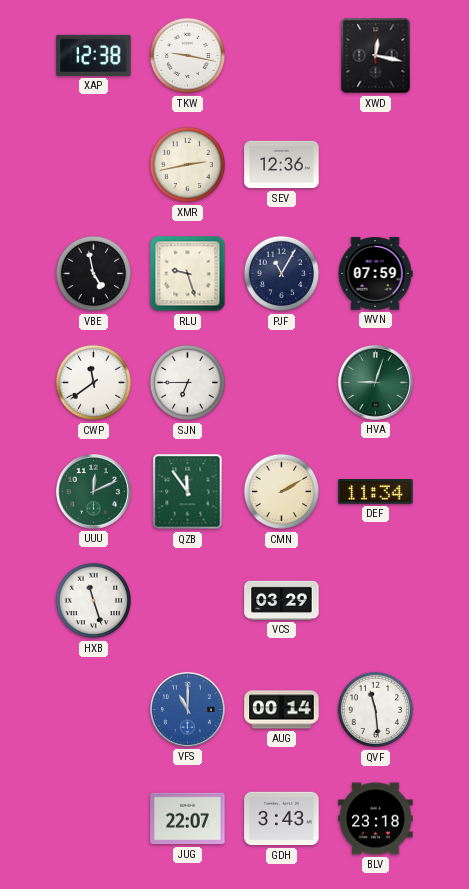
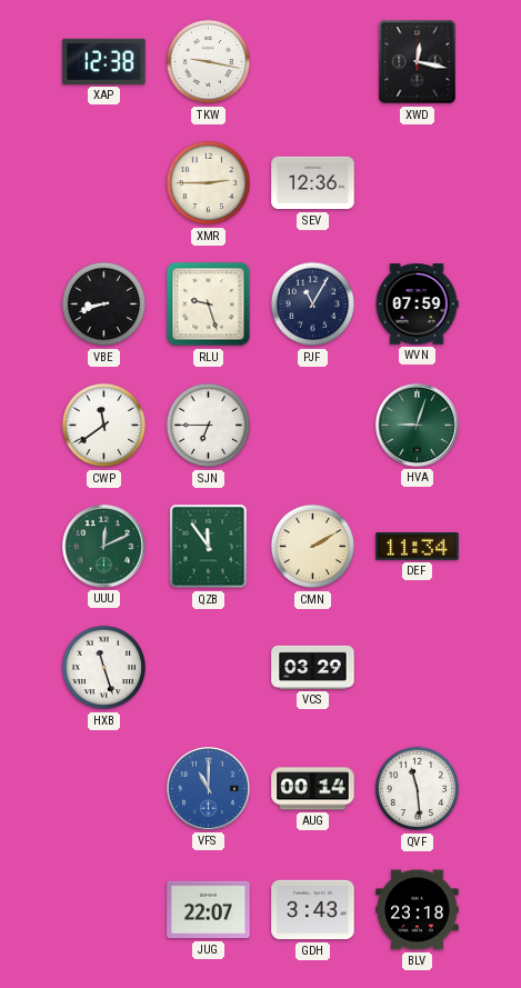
XMR: 2:43 -> 2:45
VBE: 4:58 -> 8:42
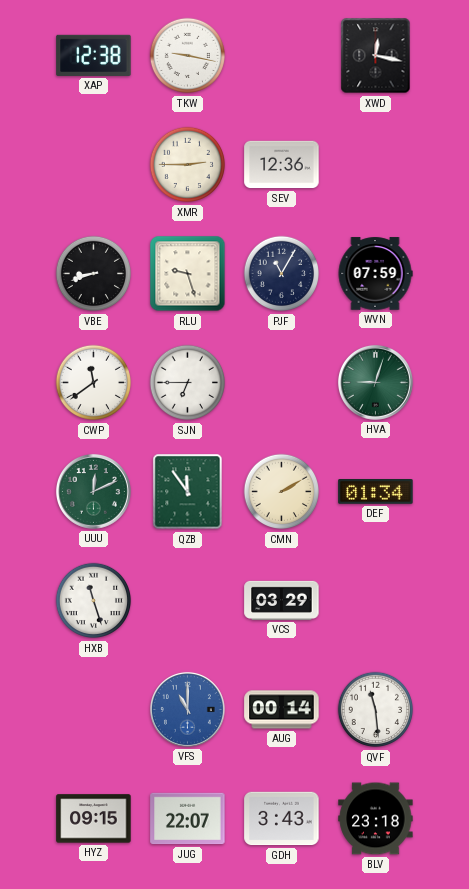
DEF: 11:34 -> 01:34
HYZ: none -> 09:15
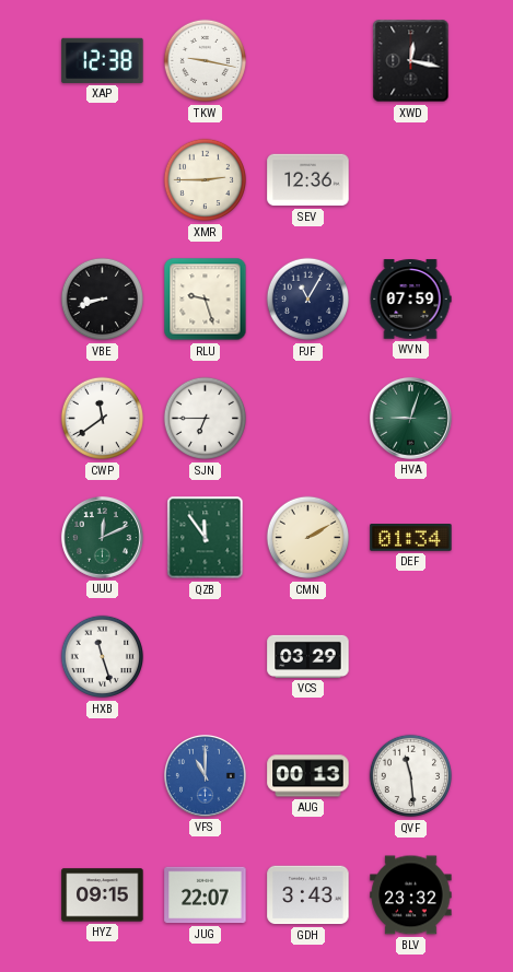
AUG: 00:14 -> 00:13
BLV: 23:18 -> 23:32
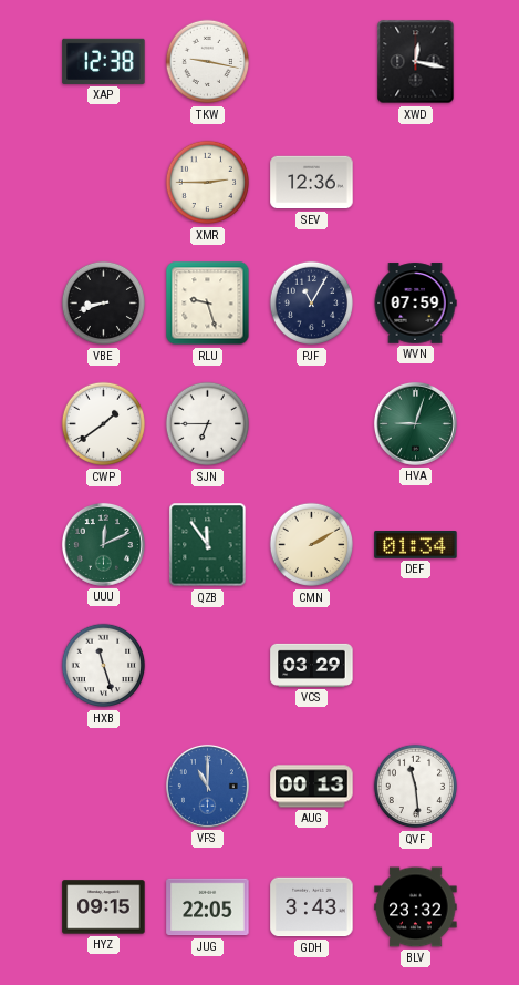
CWP: 11:39 -> 1:39
JUG: 22:07 -> 22:05
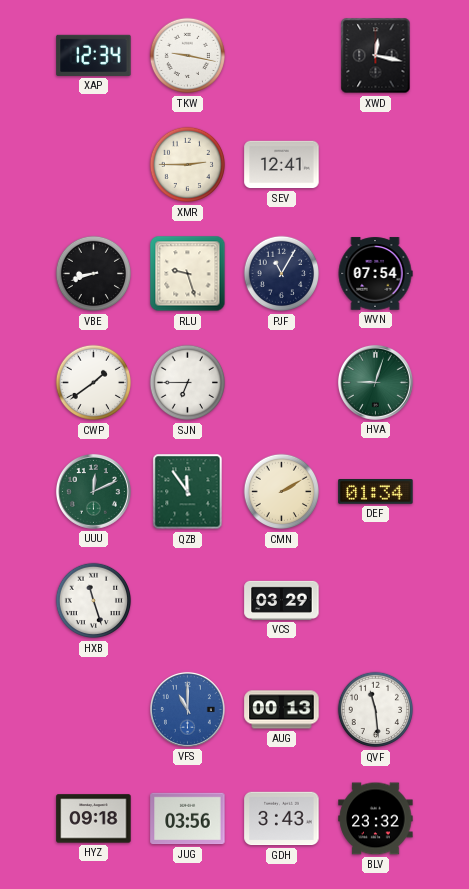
XAP: 12:38 -> 12:34
SEV: 12:36 -> 12:41
WVN: 07:59 -> 07:54
HYZ: 09:15 -> 09:18
JUG: 22:05 -> 03:56
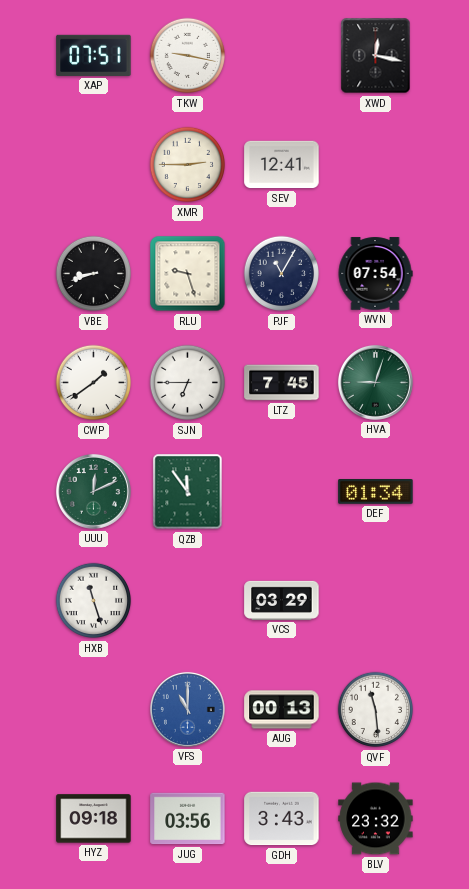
XAP: 12:34 -> 07:51
LTZ: none -> 7:45
CMN: 2:10 -> none
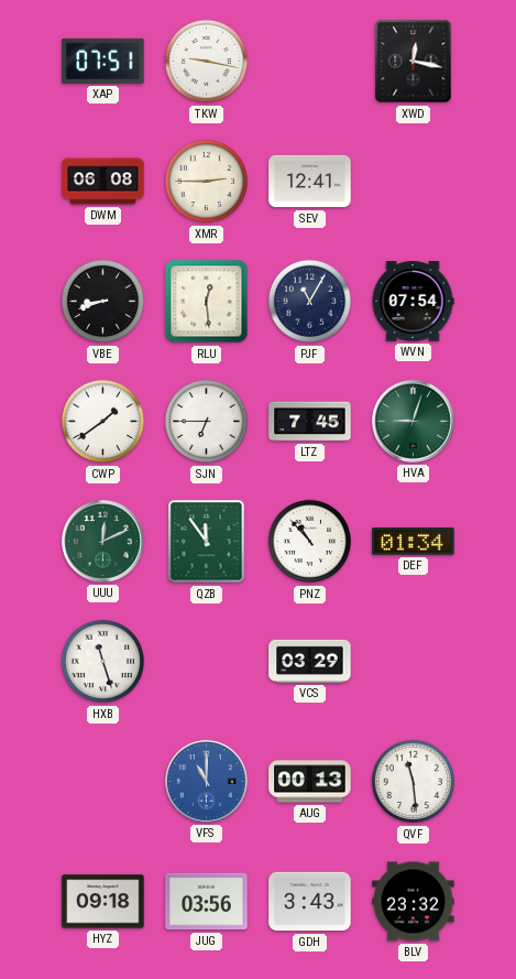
DWM: none -> 06:08
RLU: 9:27 -> 12:29
PNZ: none -> 10:53
